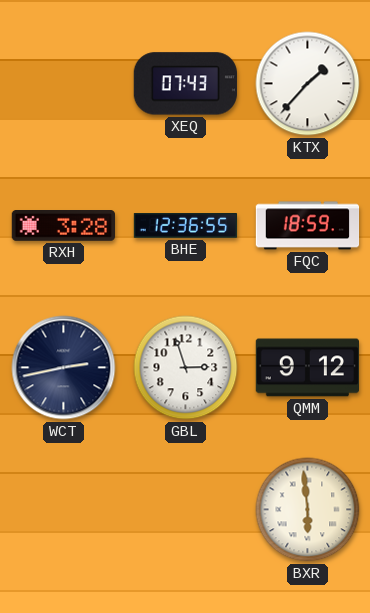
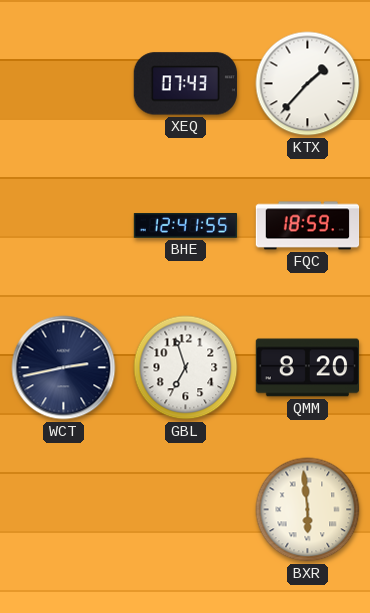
RXH: 3:28 -> none
BHE: 12:36 -> 12:41
GBL: 2:57 -> 6:57
QMM: 9:12 -> 8:20
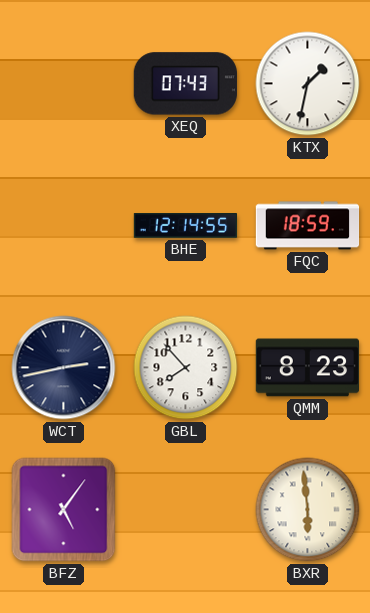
KTX: 1:37 -> 1:32
BHE: 12:41 -> 12:14
GBL: 6:57 -> 7:53
QMM: 8:20 -> 8:23
BFZ: none -> 5:06
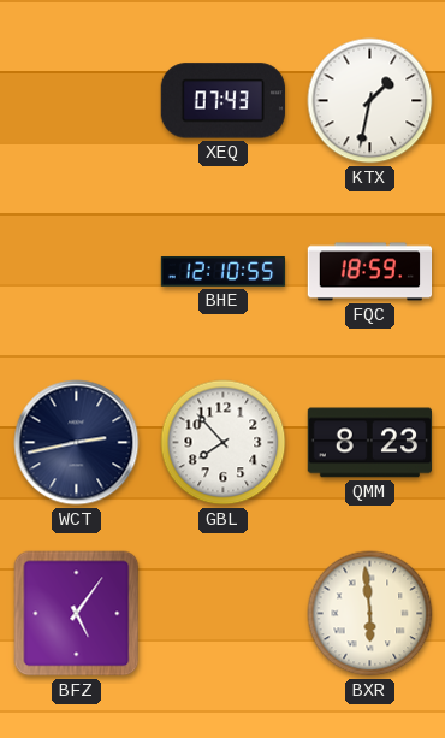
BHE: 12:14 -> 12:10
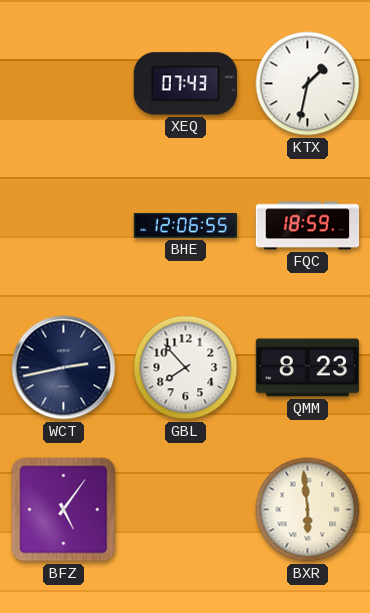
BHE: 12:10 -> 12:06
